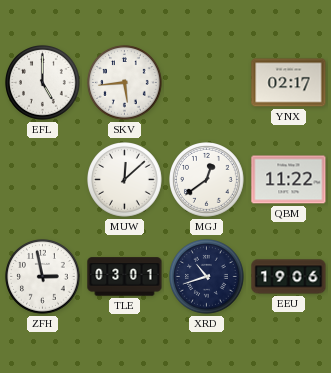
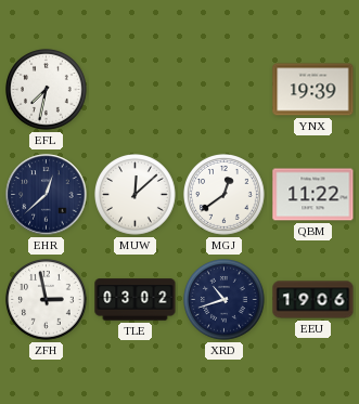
EFL: 5:00 -> 7:32
SKV: 5:44 -> none
YNX: 02:17 -> 19:39
EHR: none -> 12:38
TLE: 03:01 -> 03:02
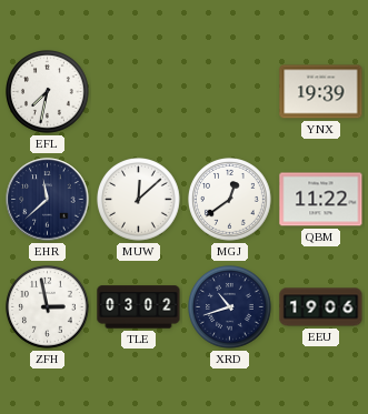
EHR: 12:38 -> 11:38
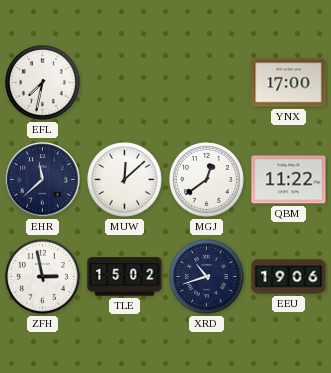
YNX: 19:39 -> 17:00
TLE: 03:02 -> 15:02
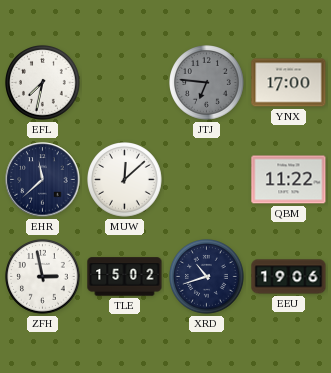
JTJ: none -> 6:46
MGJ: 12:39 -> none
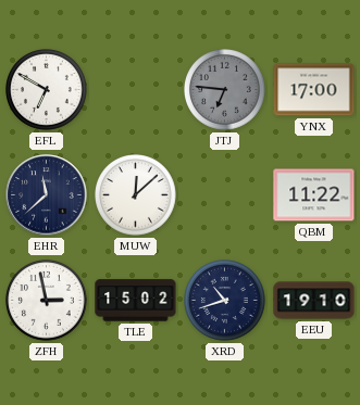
EFL: 7:32 -> 6:50
EEU: 19:06 -> 19:10
